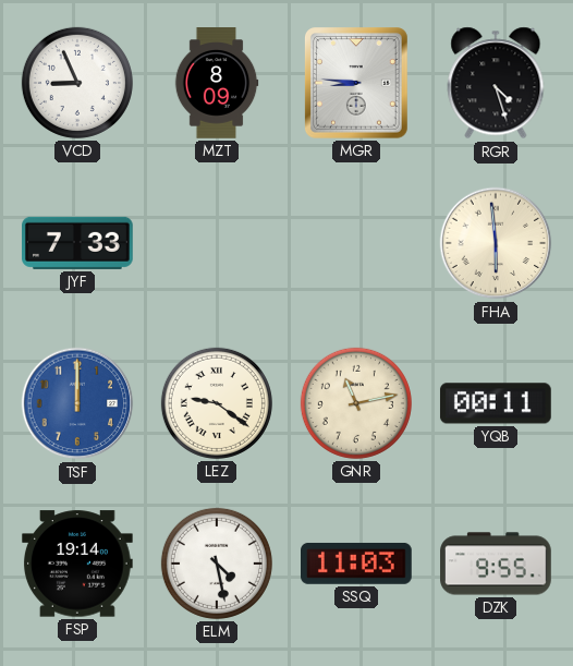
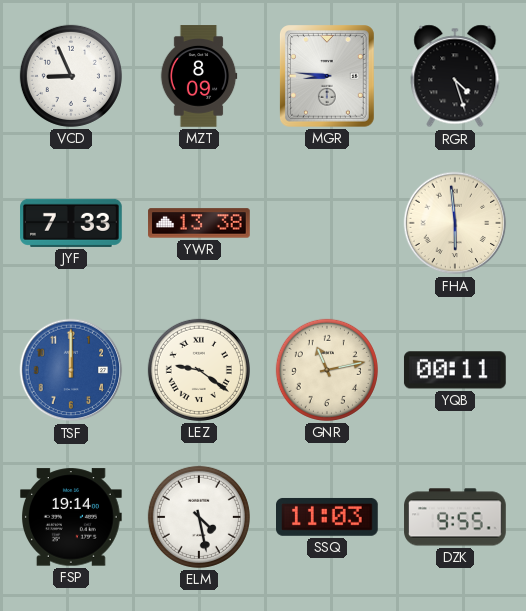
YWR: none -> 13:38
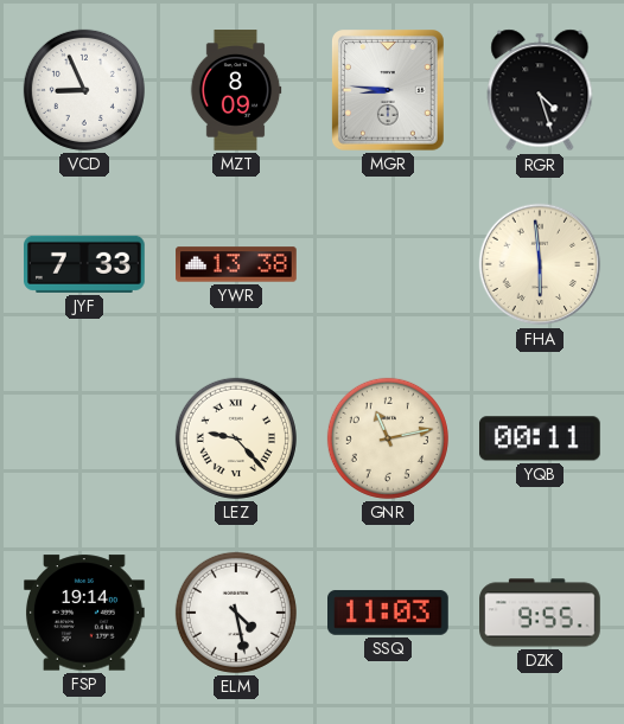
TSF: 12:00 -> none
LEZ: 9:21 -> 9:23
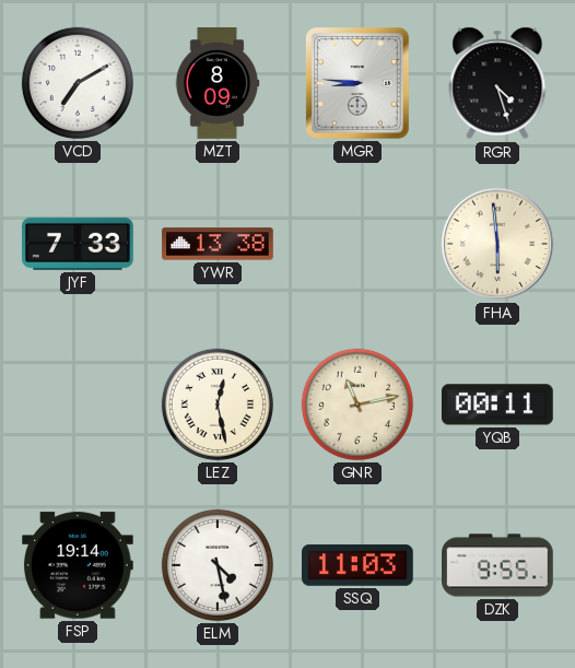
VCD: 8:56 -> 7:10
LEZ: 9:23 -> 12:28
